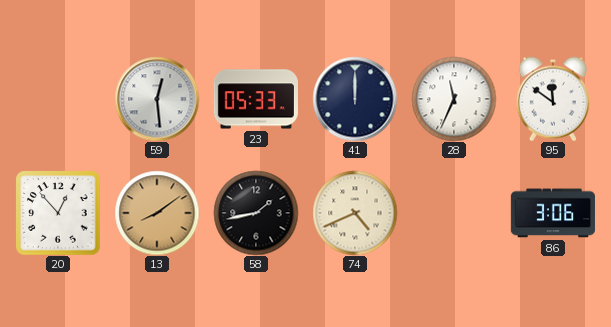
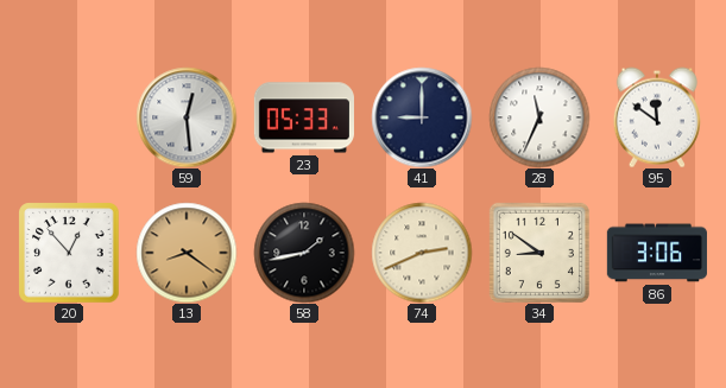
41: 12:00 -> 9:00
13: 8:09 -> 8:21
74: 4:41 -> 2:41
34: none -> 8:51
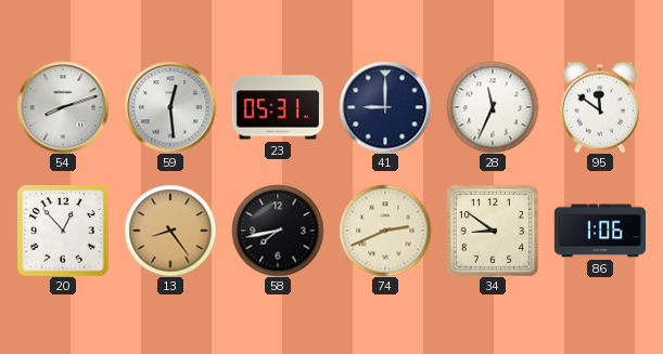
54: none -> 8:12
23: 05:33 -> 05:31
13: 8:21 -> 8:24
58: 1:43 -> 7:43
86: 3:06 -> 1:06
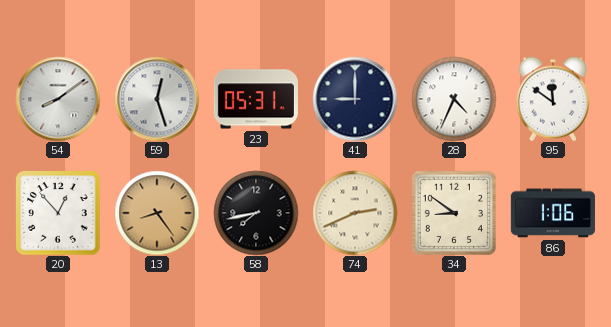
54: 8:12 -> 8:09
59: 12:29 -> 12:27
28: 11:34 -> 4:34
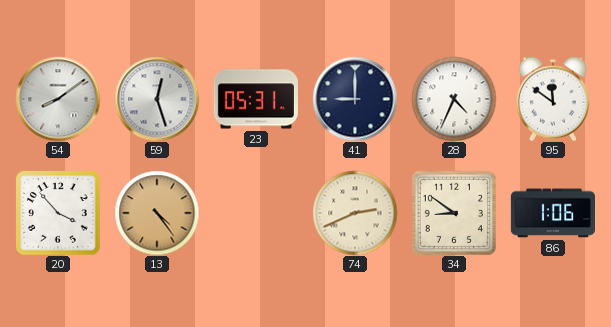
20: 12:53 -> 3:53
13: 8:24 -> 4:24
58: 7:43 -> none
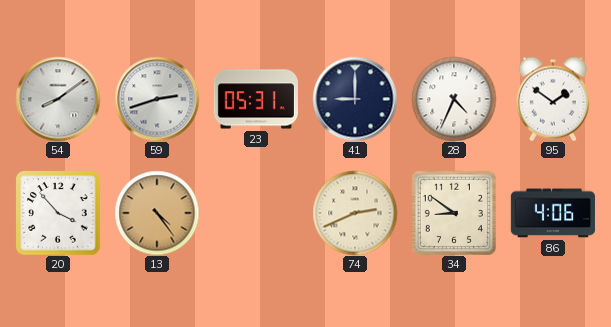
59: 12:27 -> 2:42
95: 11:51 -> 1:51
86: 1:06 -> 4:06
